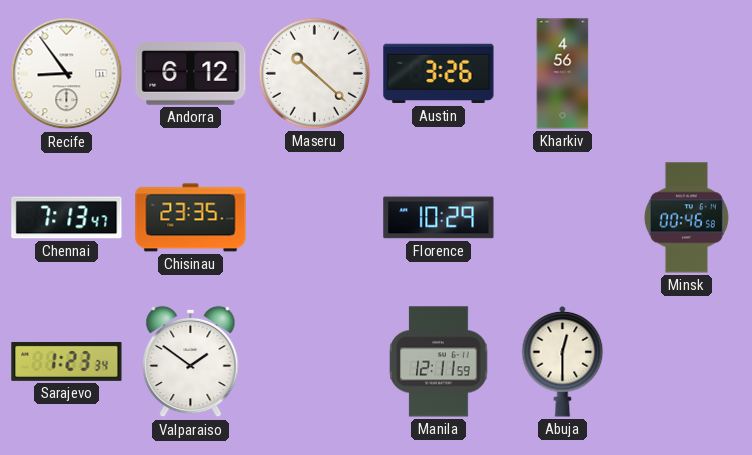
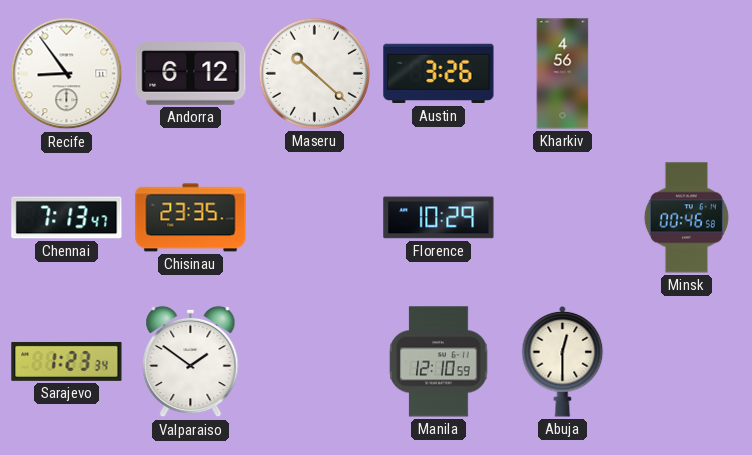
Manila: 12:11 -> 12:10
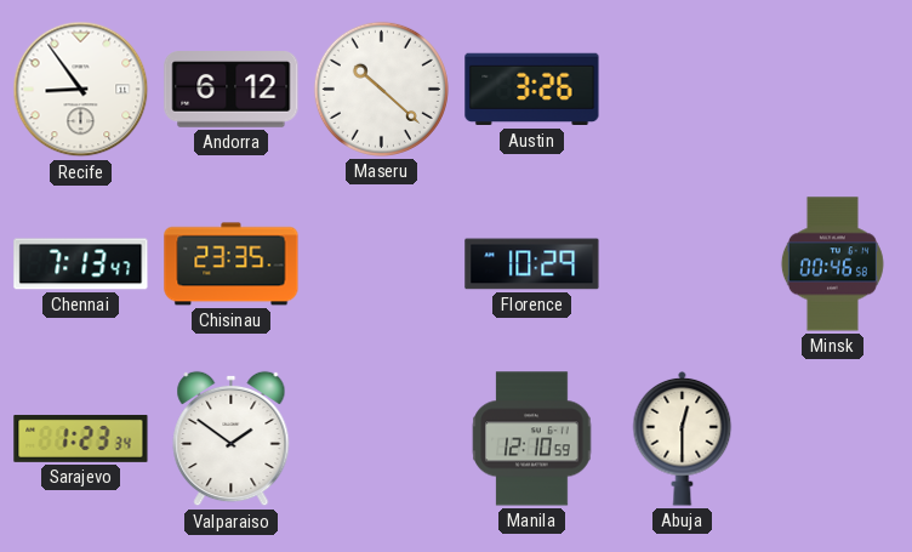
Kharkiv: 4:56 -> none
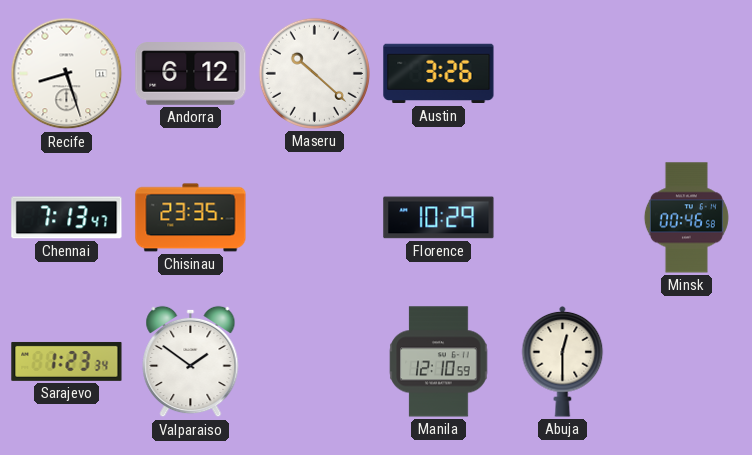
Recife: 8:54 -> 8:27
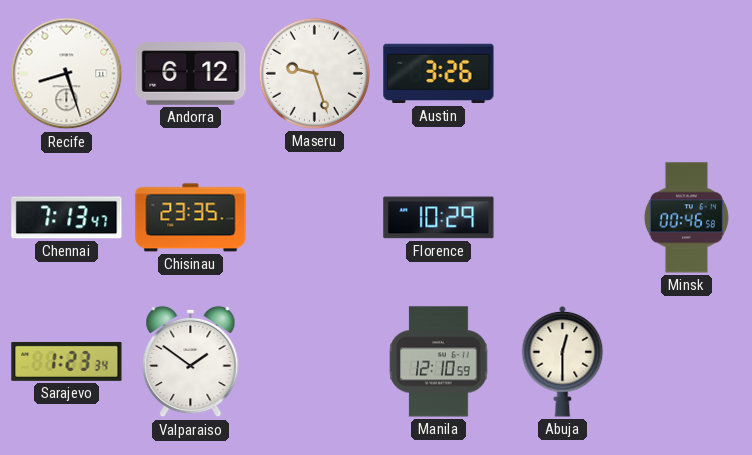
Maseru: 10:22 -> 9:27
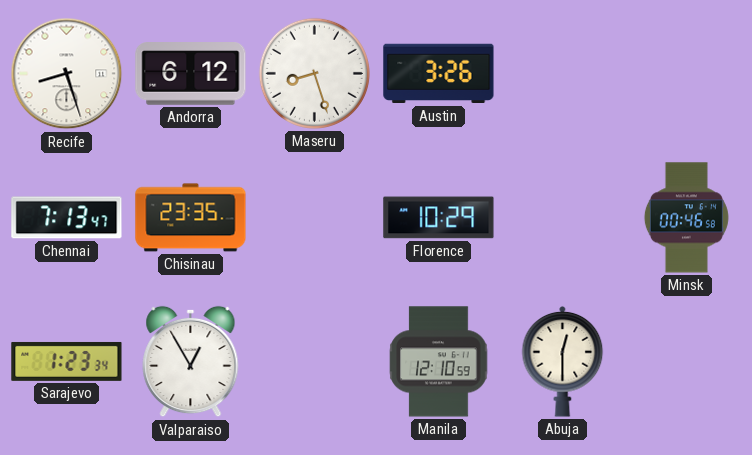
Maseru: 9:27 -> 8:27
Valparaiso: 1:51 -> 12:55
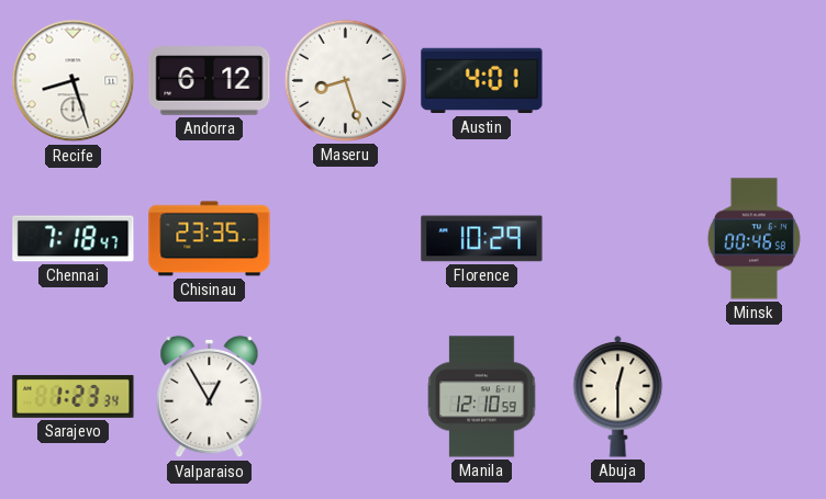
Austin: 3:26 -> 4:01
Chennai: 7:13 -> 7:18
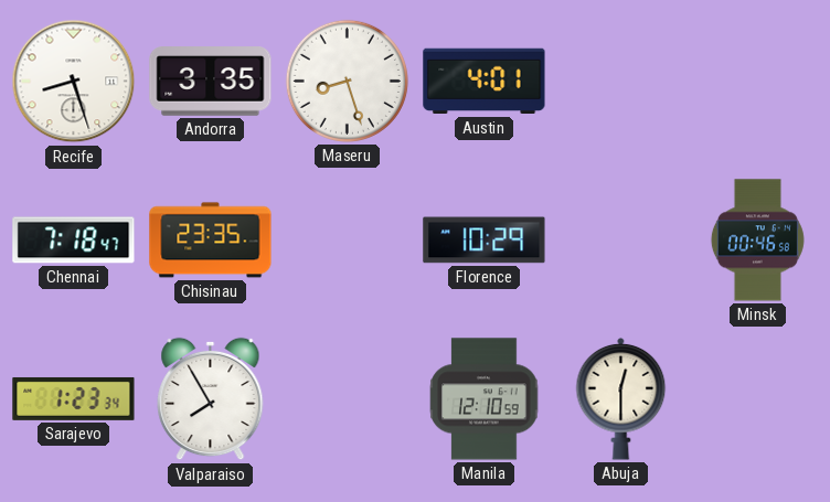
Andorra: 6:12 -> 3:35
Valparaiso: 12:55 -> 7:55
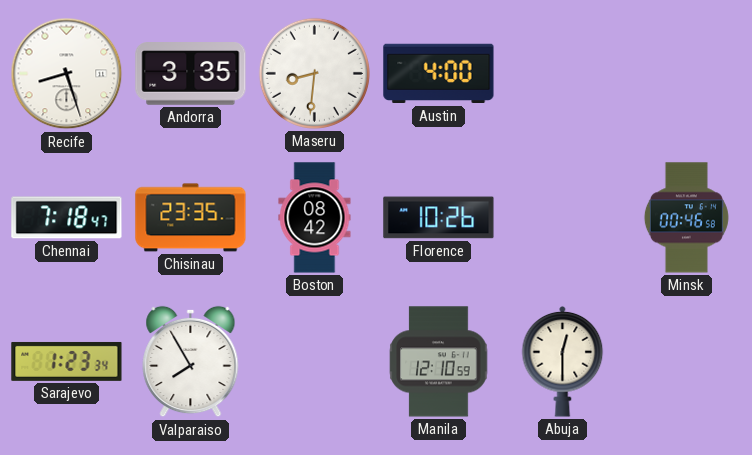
Maseru: 8:27 -> 8:31
Austin: 4:01 -> 4:00
Boston: none -> 08:42
Florence: 10:29 -> 10:26
